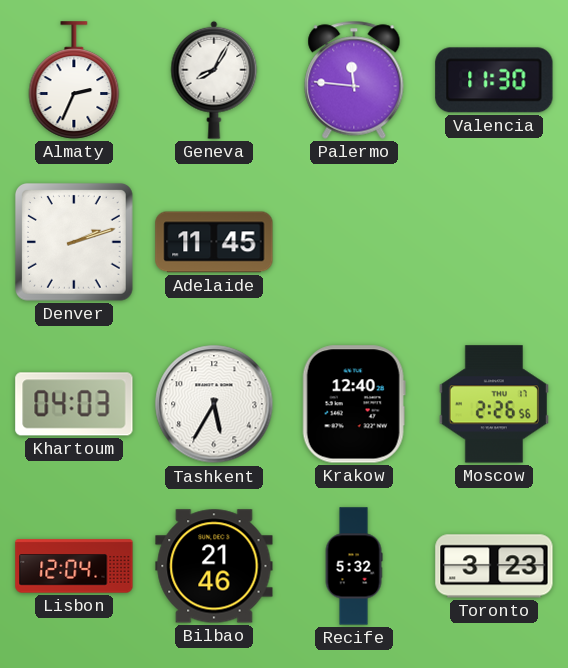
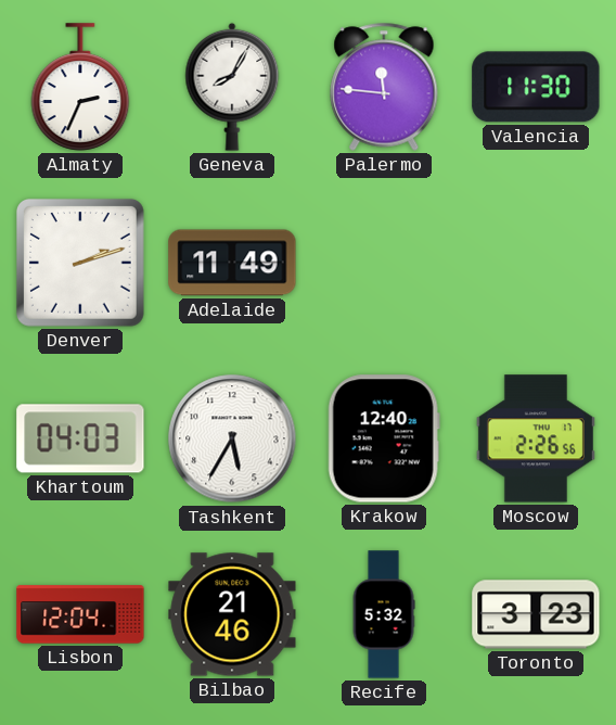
Adelaide: 11:45 -> 11:49
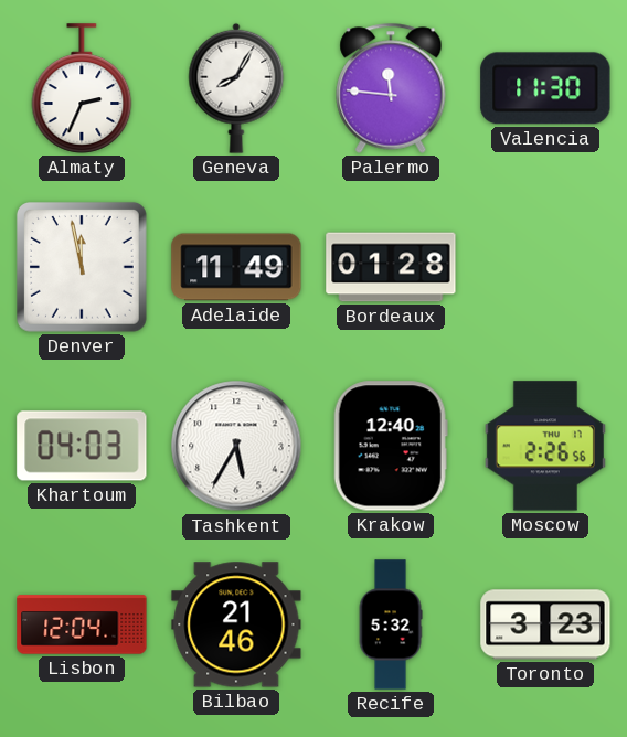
Denver: 2:12 -> 11:58
Bordeaux: none -> 01:28
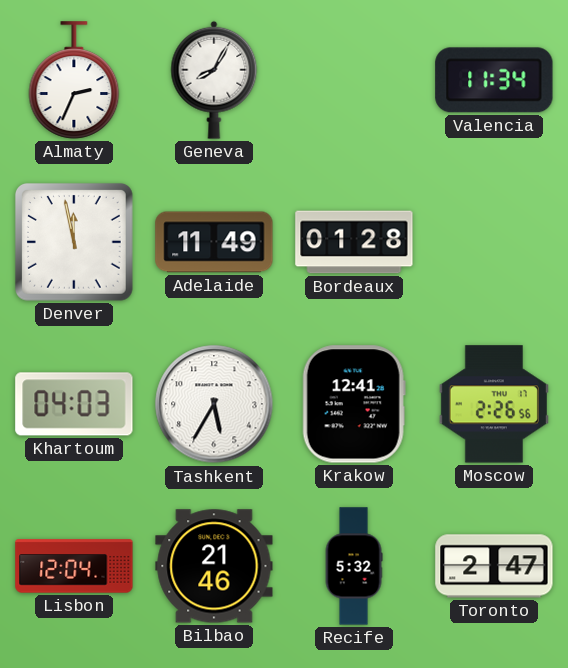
Palermo: 11:46 -> none
Valencia: 11:30 -> 11:34
Krakow: 12:40 -> 12:41
Toronto: 3:23 -> 2:47
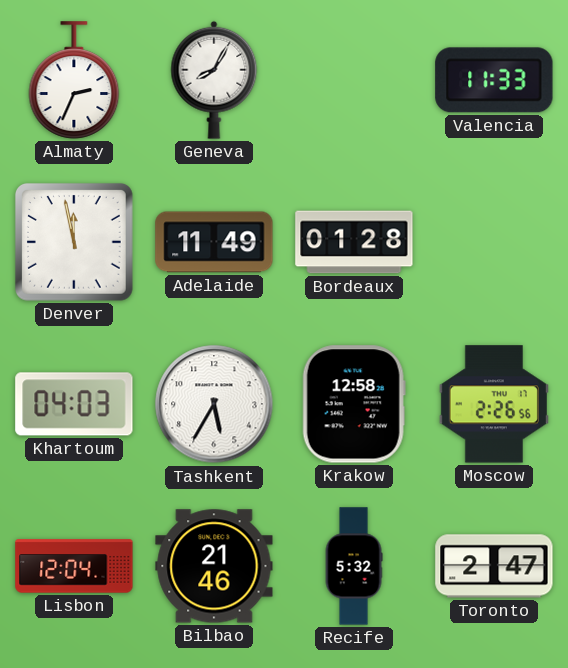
Valencia: 11:34 -> 11:33
Krakow: 12:41 -> 12:58
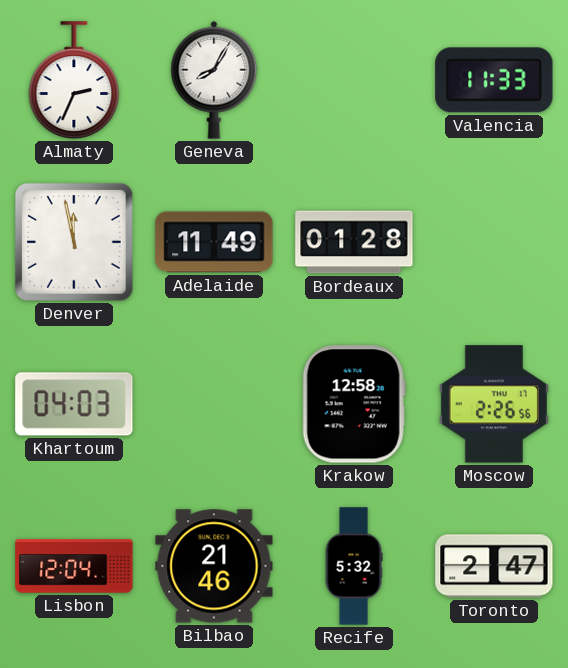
Tashkent: 5:35 -> none
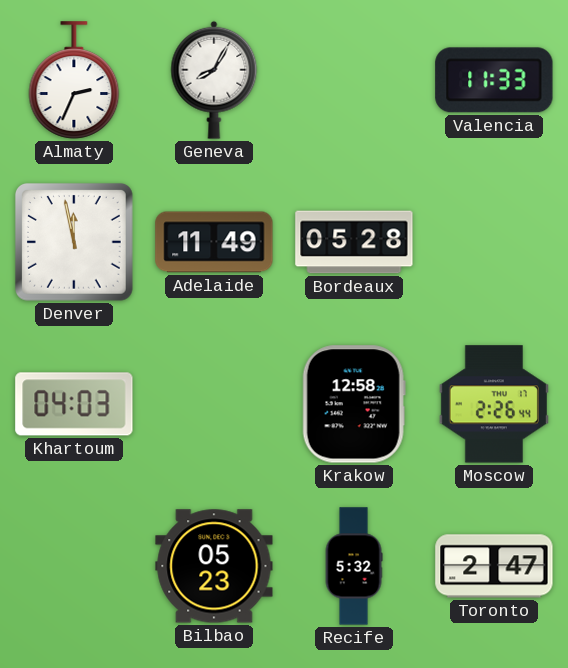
Bordeaux: 01:28 -> 05:28
Moscow: 2:26:56 -> 2:26:44
Lisbon: 12:04 -> none
Bilbao: 21:46 -> 05:23
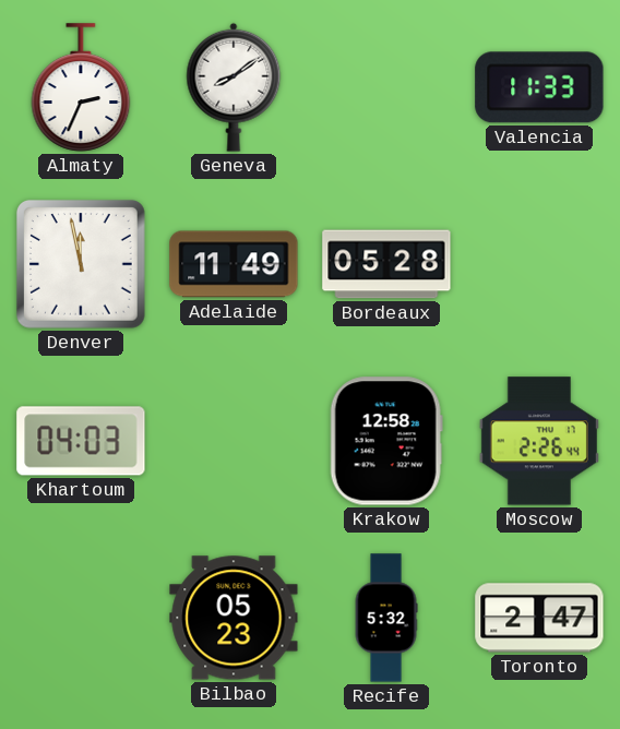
Geneva: 8:05 -> 8:09
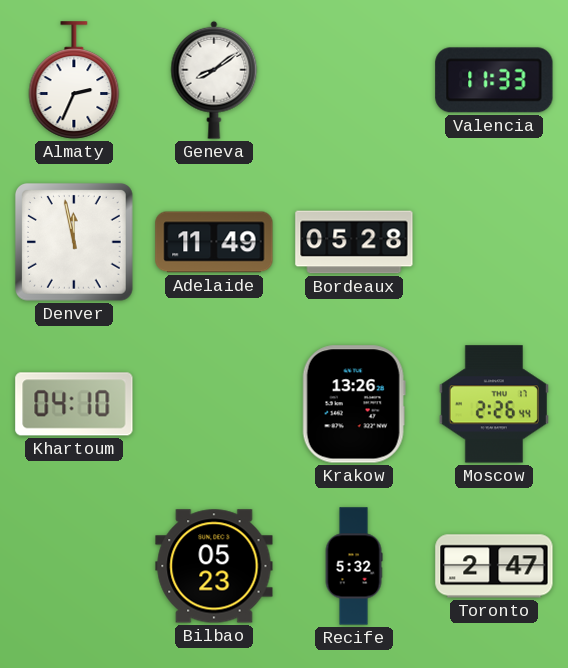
Khartoum: 04:03 -> 04:10
Krakow: 12:58 -> 13:26
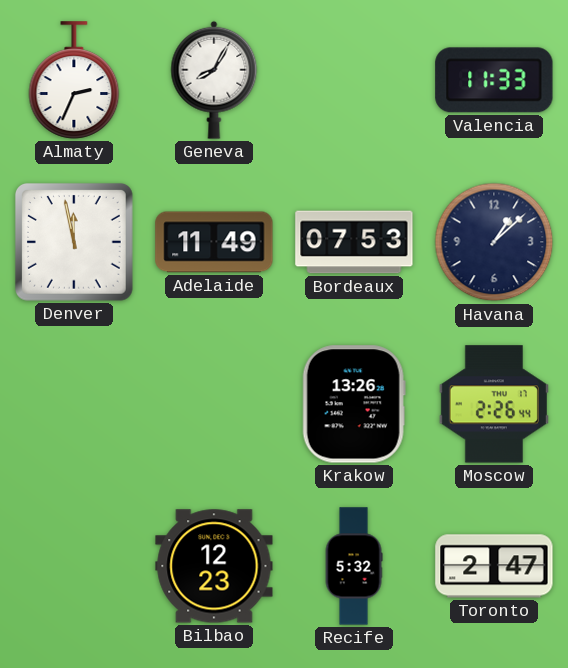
Geneva: 8:09 -> 8:05
Bordeaux: 05:28 -> 07:53
Havana: none -> 1:08
Khartoum: 04:10 -> none
Bilbao: 05:23 -> 12:23
